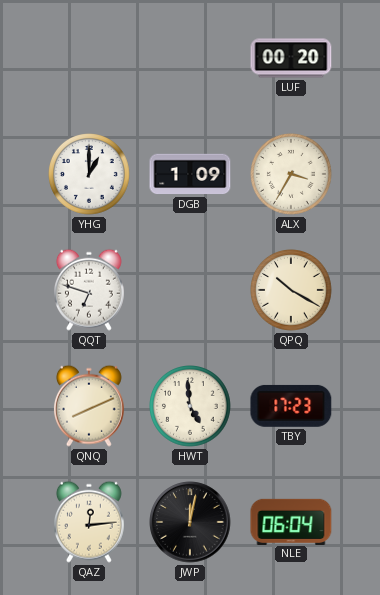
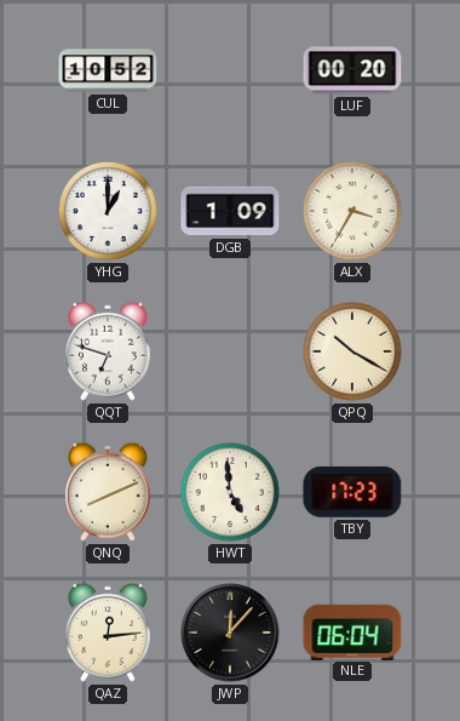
CUL: none -> 10:52
JWP: 12:02 -> 12:07
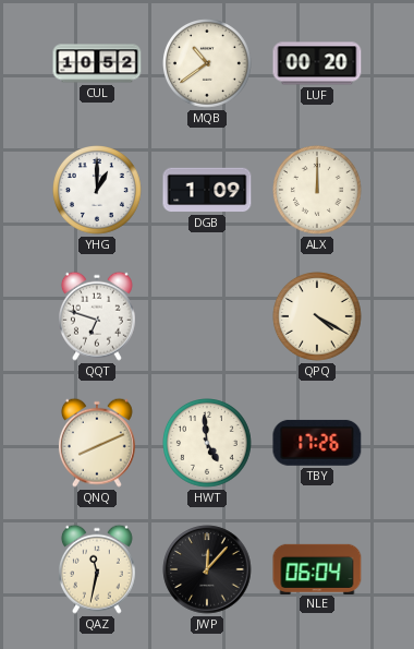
MQB: none -> 10:39
ALX: 3:35 -> 12:00
QPQ: 10:20 -> 4:20
TBY: 17:23 -> 17:26
QAZ: 12:14 -> 11:32
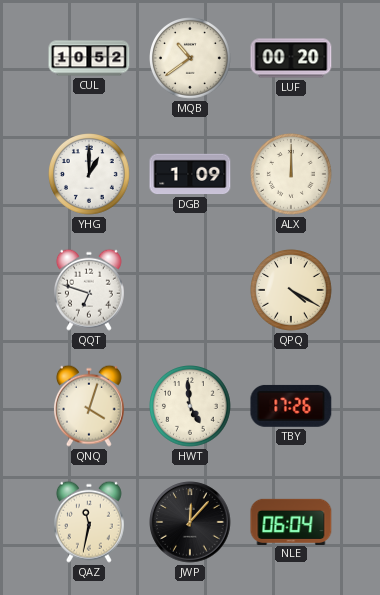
QNQ: 8:11 -> 4:03
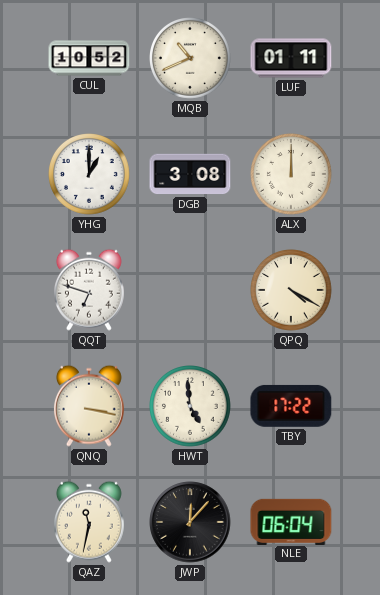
MQB: 10:39 -> 10:41
LUF: 00:20 -> 01:11
DGB: 1:09 -> 3:08
QNQ: 4:03 -> 3:17
TBY: 17:26 -> 17:22
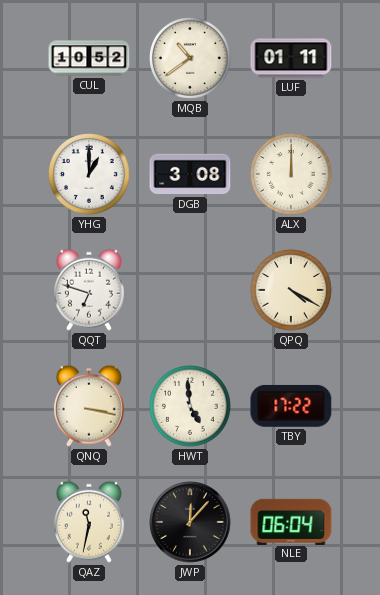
MQB: 10:41 -> 10:39
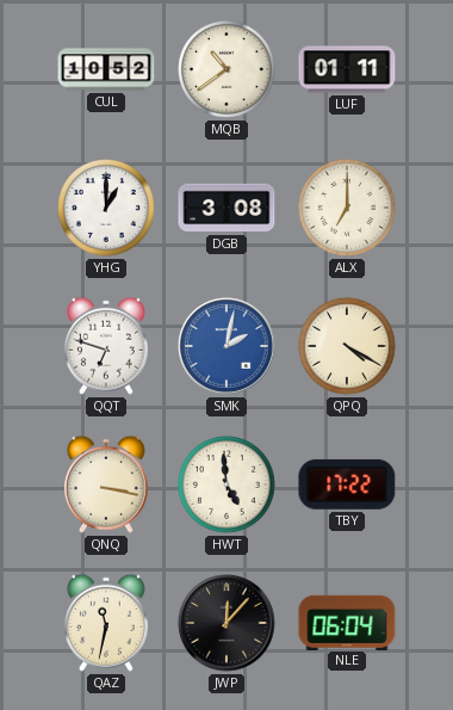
ALX: 12:00 -> 7:00
SMK: none -> 2:02
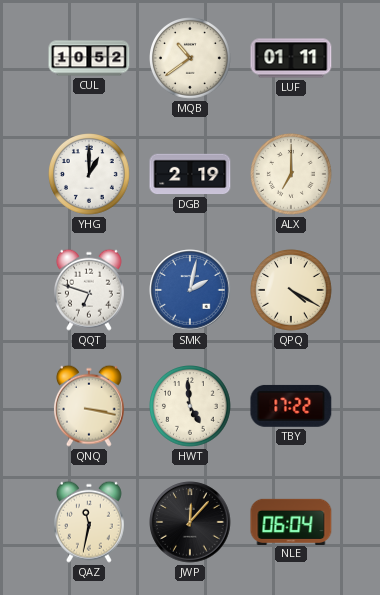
DGB: 3:08 -> 2:19
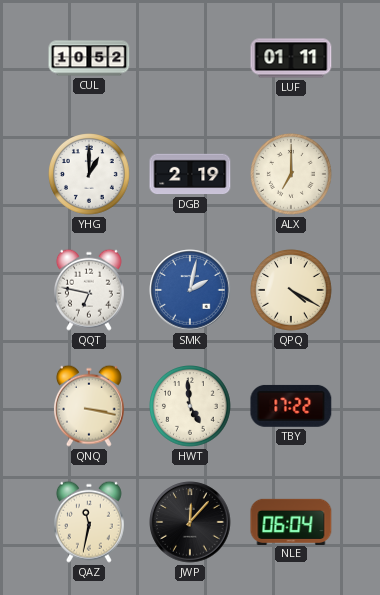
MQB: 10:39 -> none
QQT: 6:48 -> 6:47
